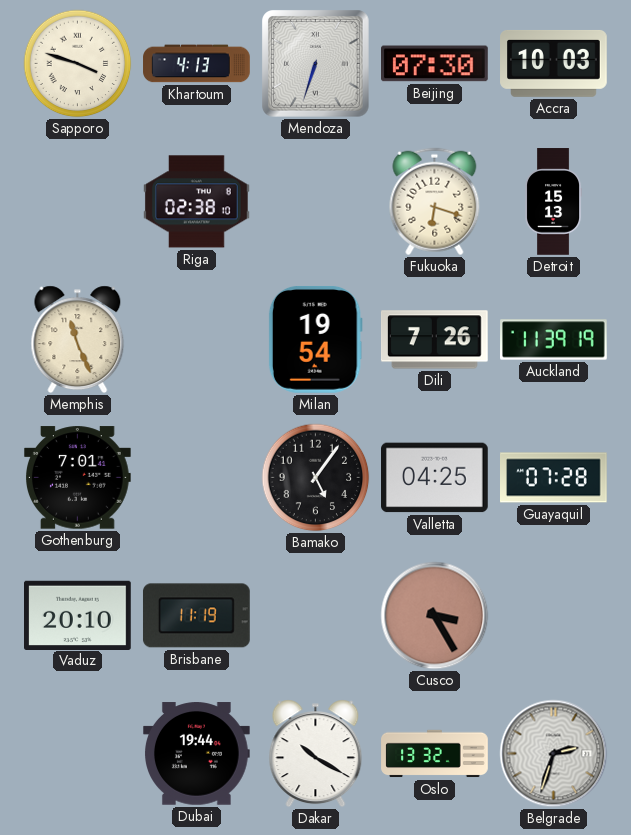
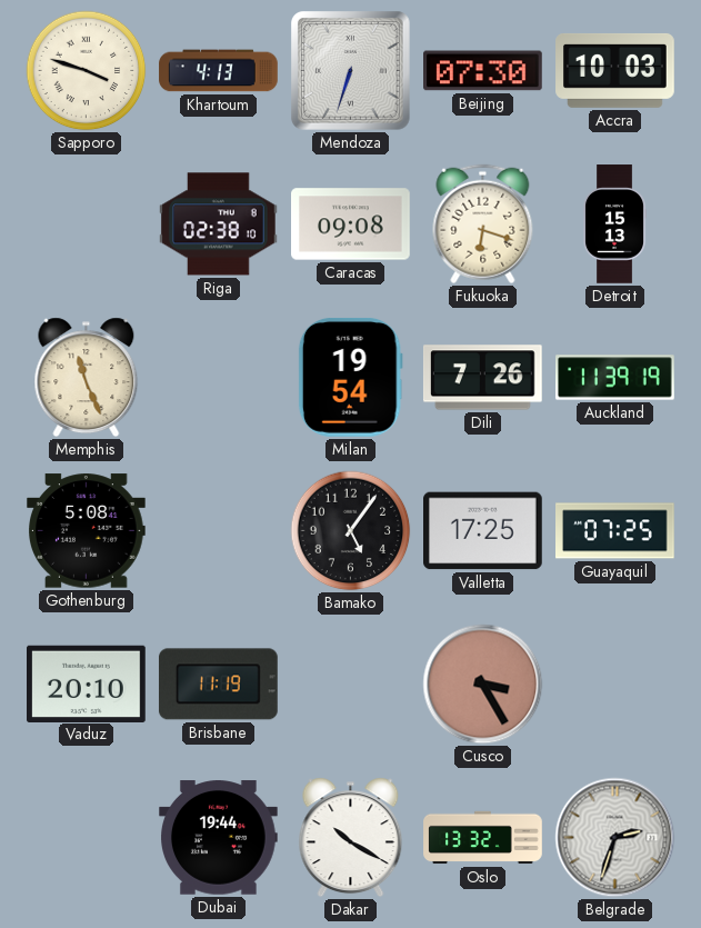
Caracas: none -> 09:08
Gothenburg: 7:01 -> 5:08
Valletta: 04:25 -> 17:25
Guayaquil: 07:28 -> 07:25
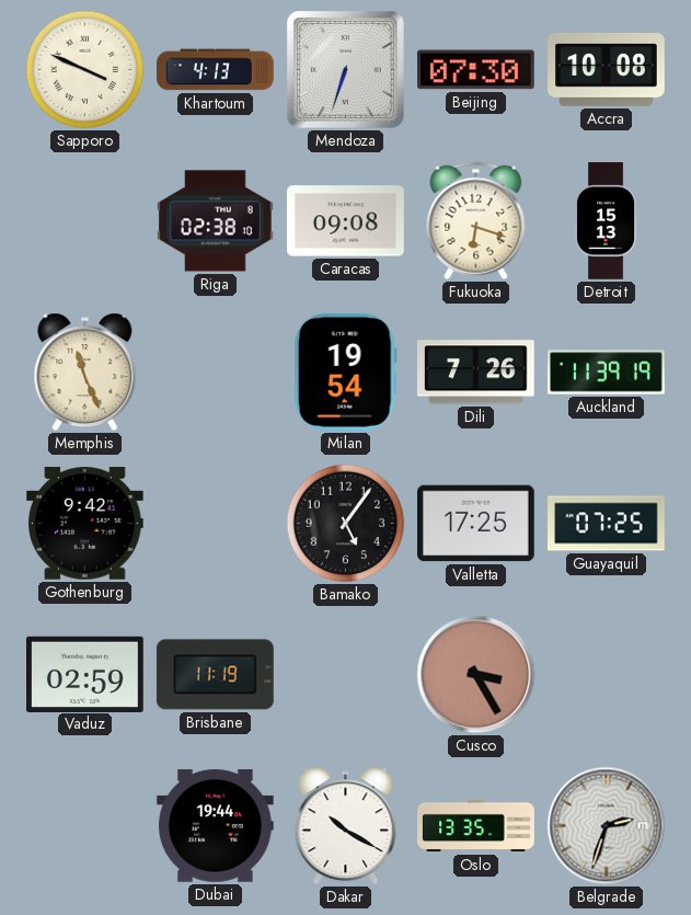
Sapporo: 3:48 -> 3:49
Accra: 10:03 -> 10:08
Gothenburg: 5:08 -> 9:42
Vaduz: 20:10 -> 02:59
Oslo: 13:32 -> 13:35
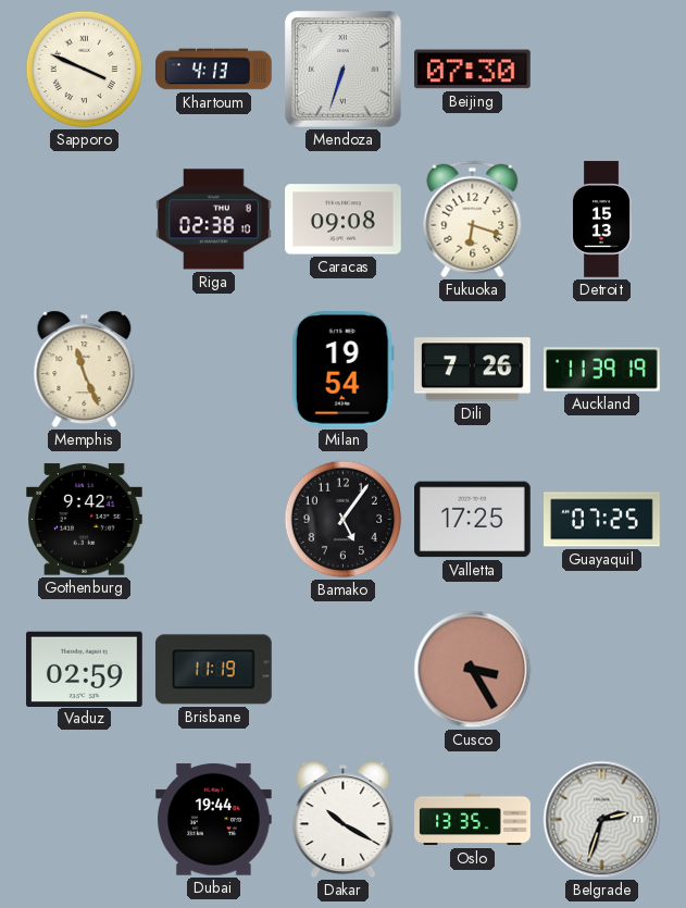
Accra: 10:08 -> none
